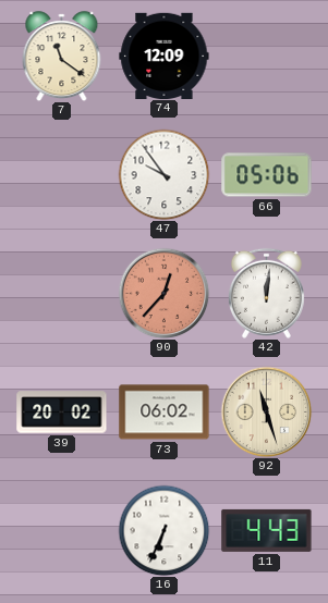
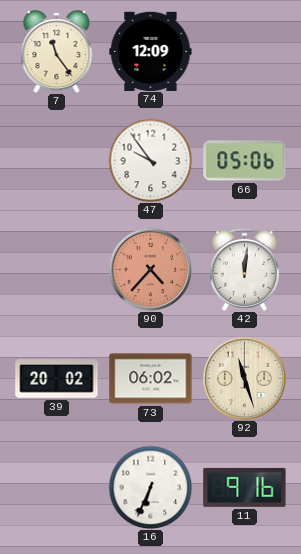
7: 11:21 -> 11:24
90: 12:37 -> 4:37
11: 4:43 -> 9:16
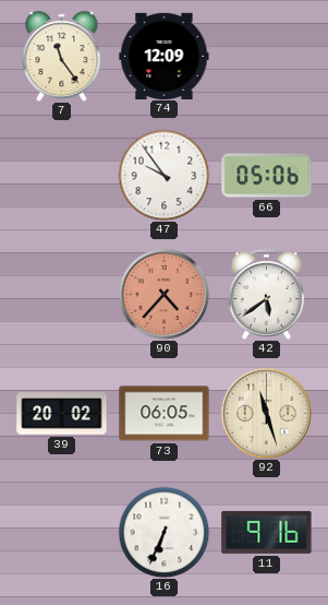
42: 12:01 -> 5:39
73: 06:02 -> 06:05
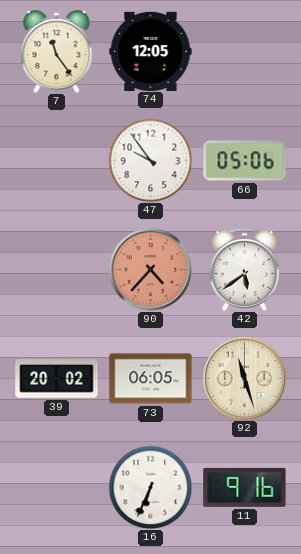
74: 12:09 -> 12:05
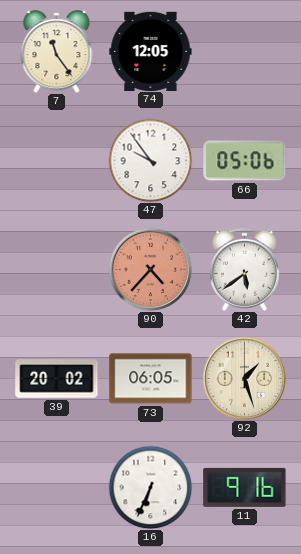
92: 11:27 -> 1:27
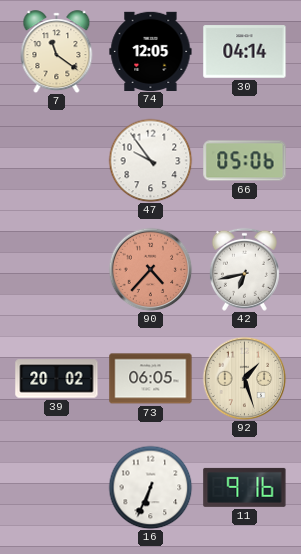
7: 11:24 -> 11:21
30: none -> 04:14
42: 5:39 -> 6:43
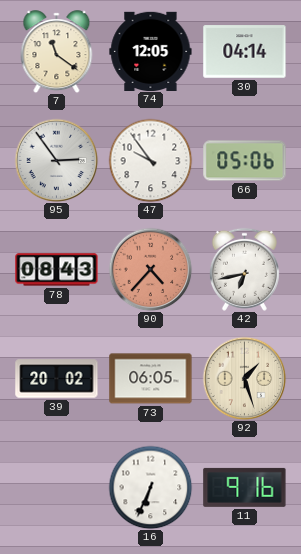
95: none -> 2:54
78: none -> 08:43
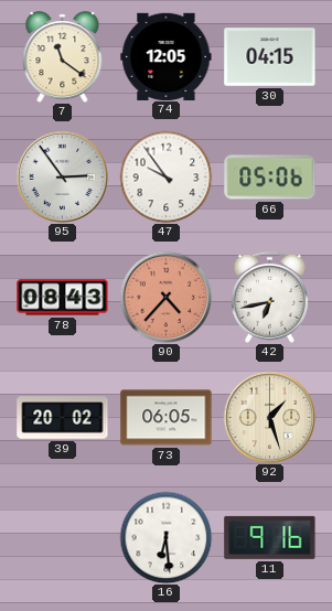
30: 04:14 -> 04:15
16: 6:34 -> 6:29
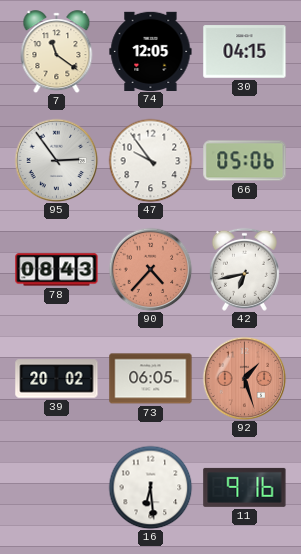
92 dial: cream -> salmon
